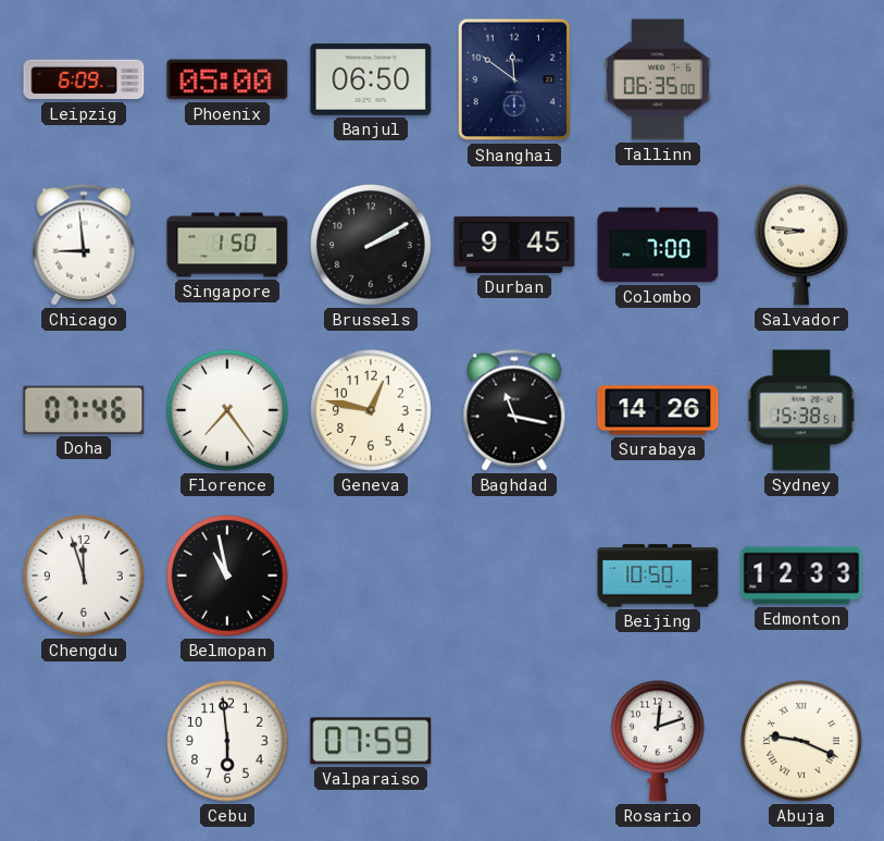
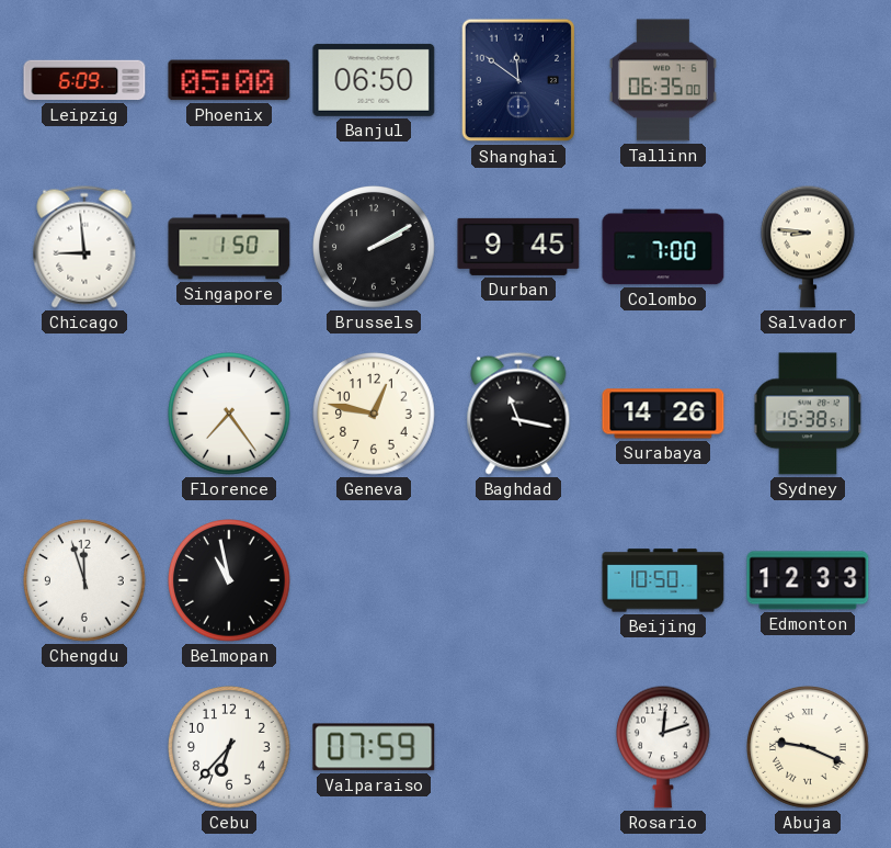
Doha: 07:46 -> none
Cebu: 5:59 -> 6:37
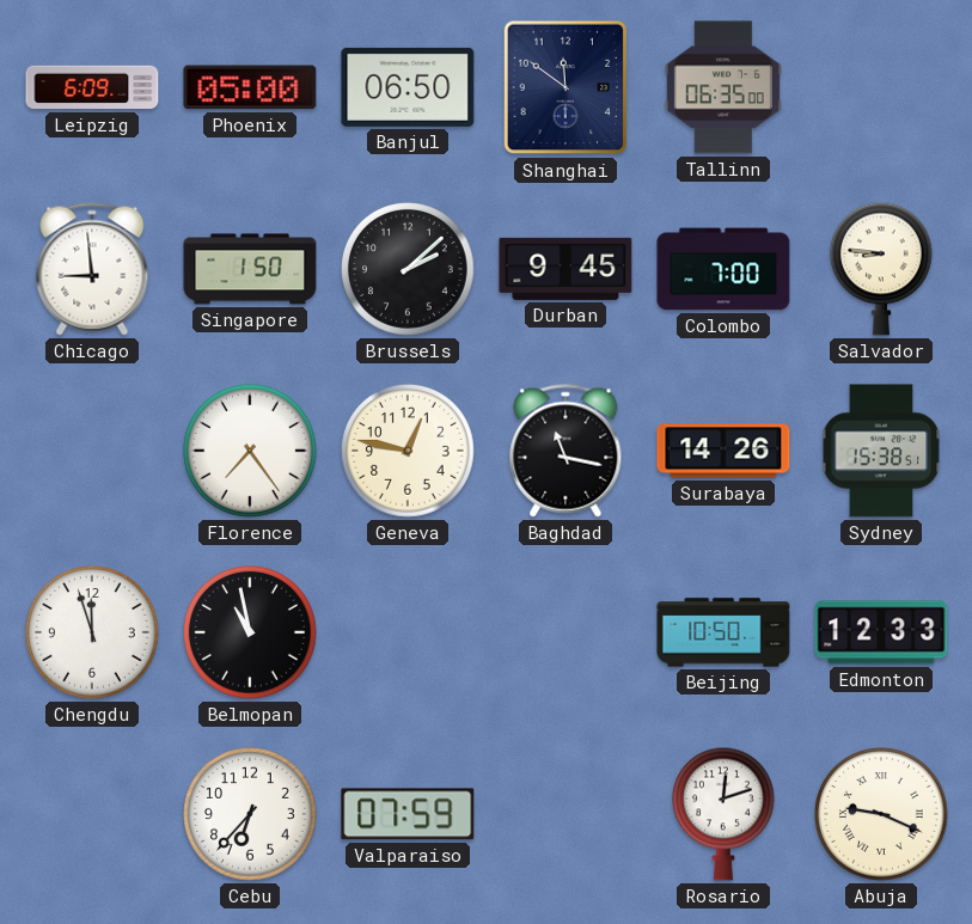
Brussels: 2:10 -> 2:08
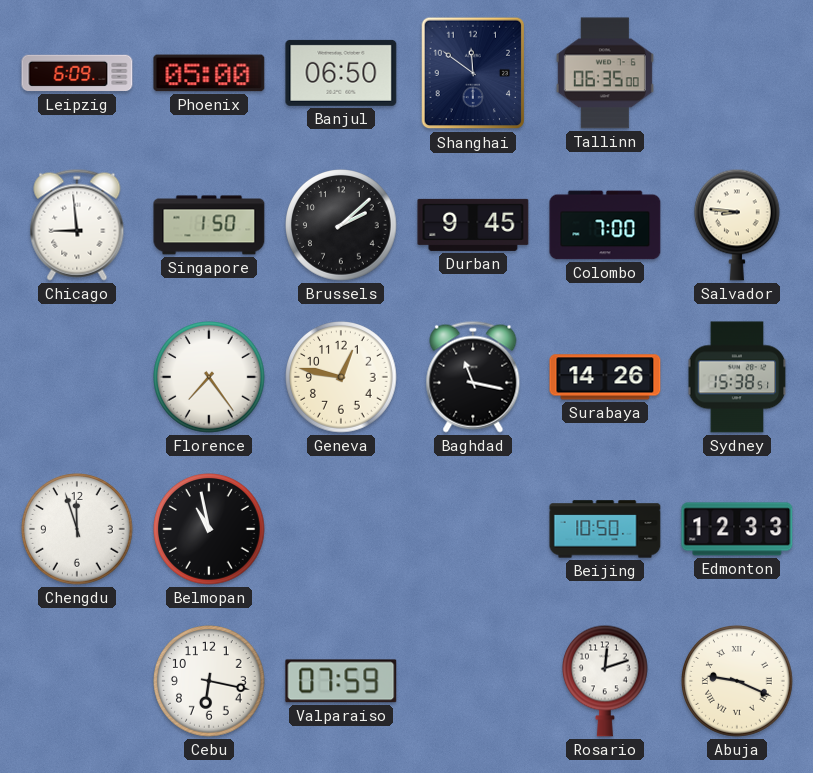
Cebu: 6:37 -> 6:17
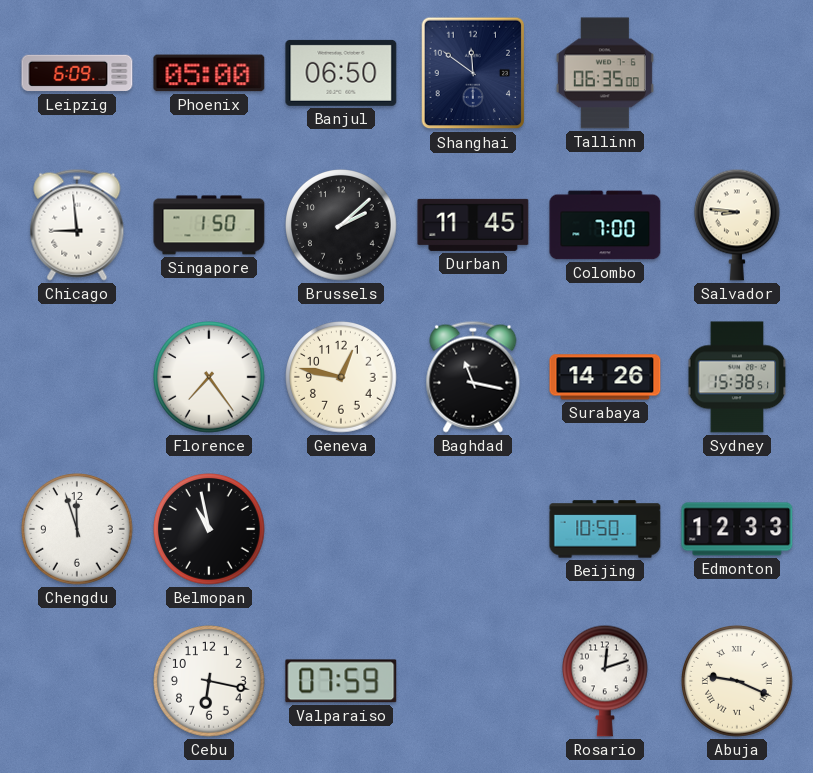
Durban: 9:45 -> 11:45
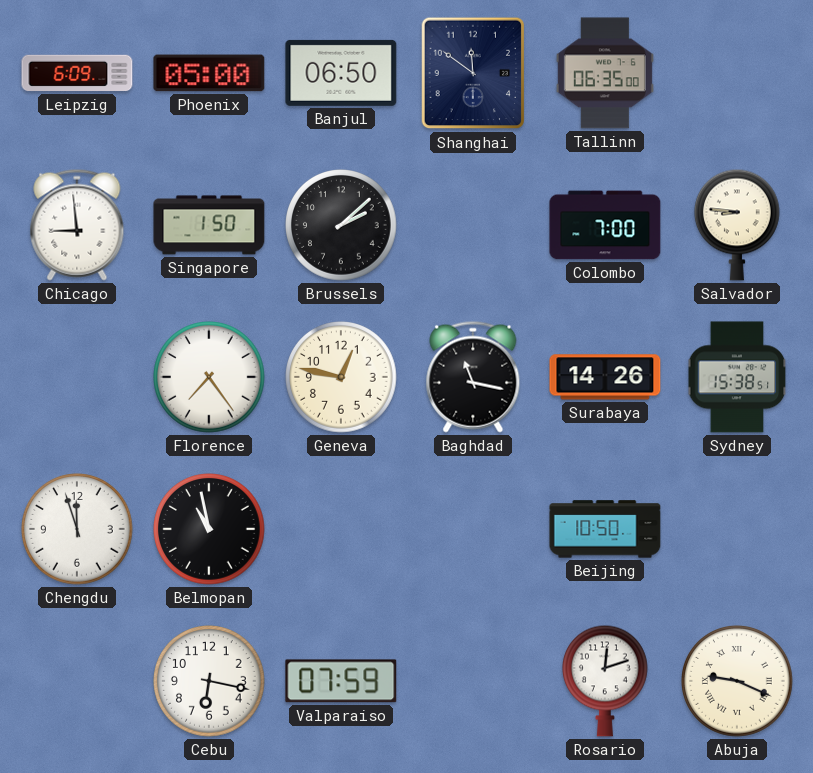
Durban: 11:45 -> none
Edmonton: 12:33 -> none
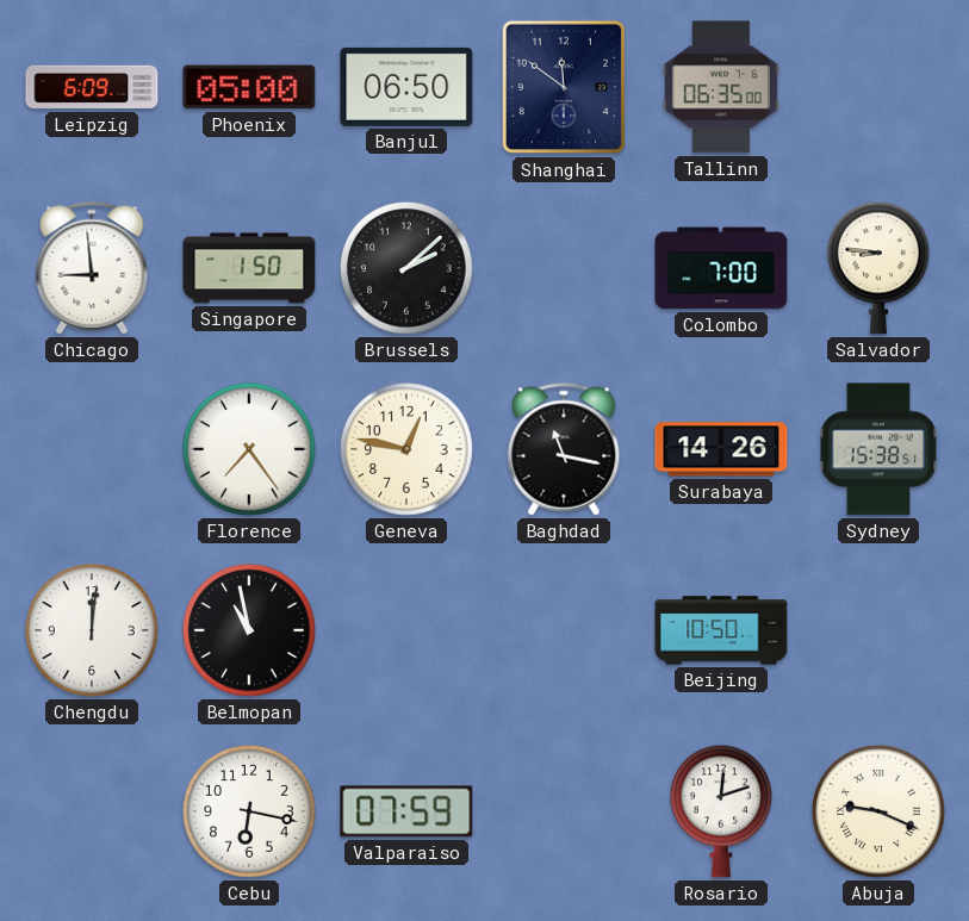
Chengdu: 11:57 -> 12:01
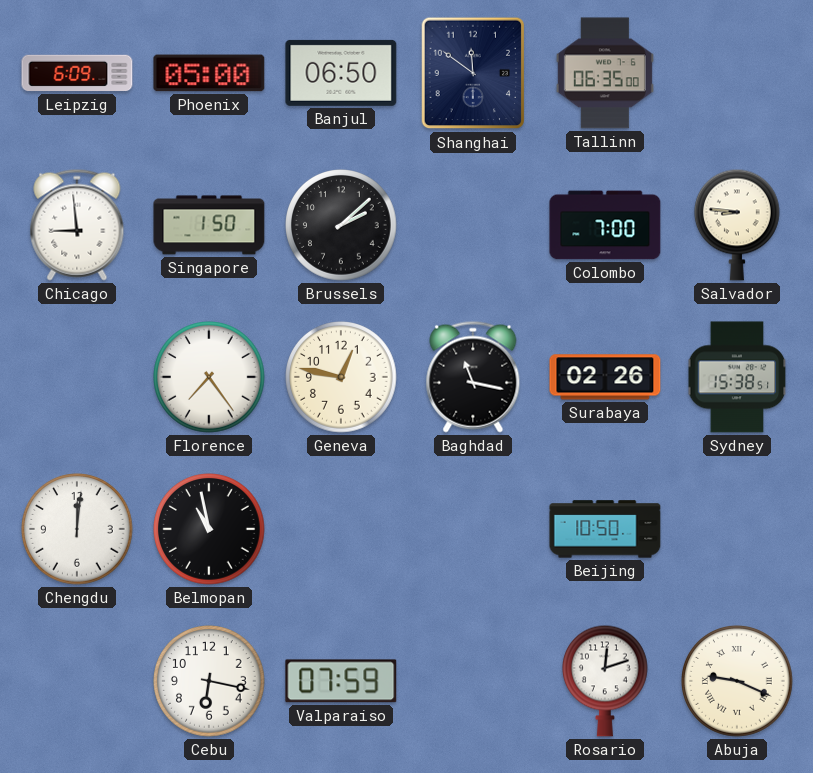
Surabaya: 14:26 -> 02:26
